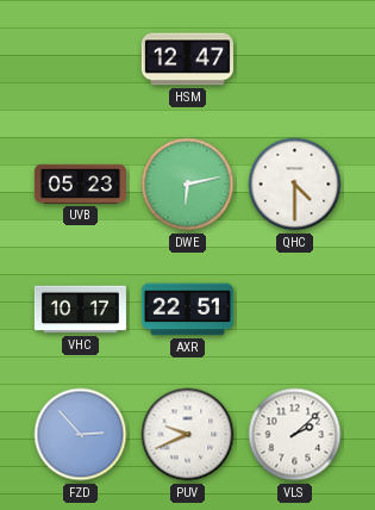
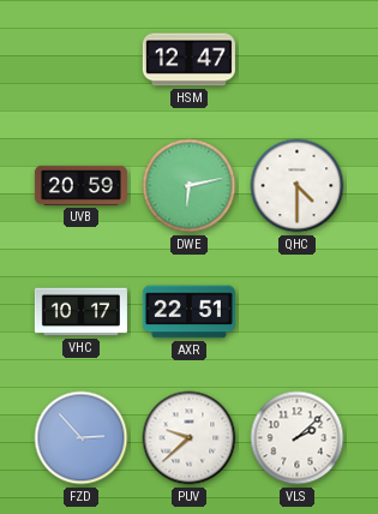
UVB: 05:23 -> 20:59
PUV: 9:41 -> 9:38
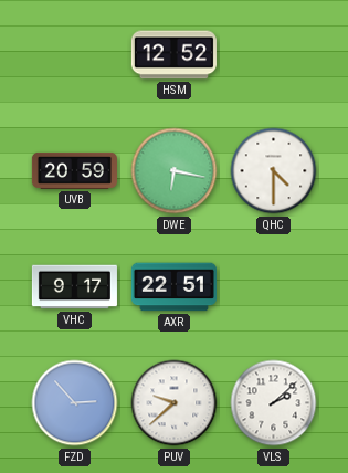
HSM: 12:47 -> 12:52
DWE: 6:13 -> 6:17
VHC: 10:17 -> 9:17
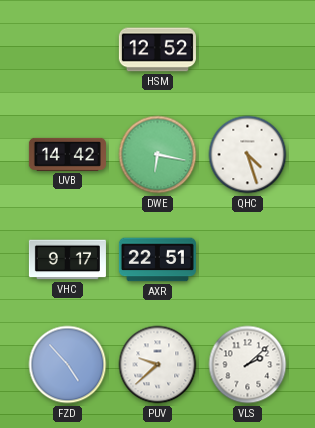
UVB: 20:59 -> 14:42
QHC: 4:30 -> 4:27
FZD: 2:53 -> 4:53
